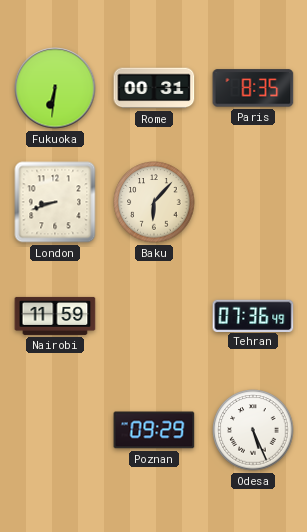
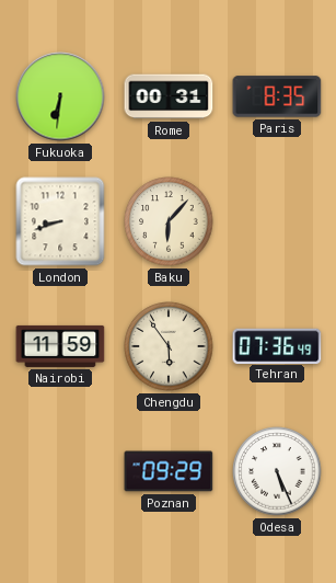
Chengdu: none -> 5:54
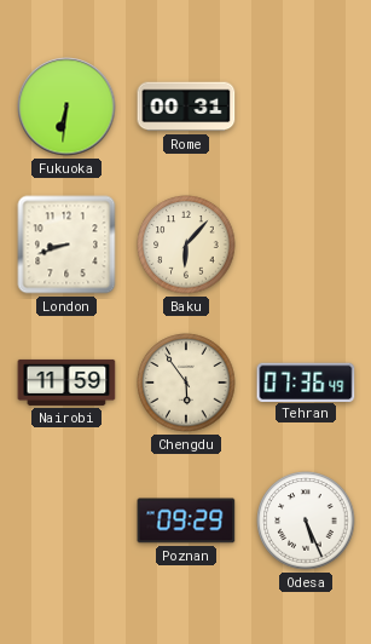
Paris: 8:35 -> none
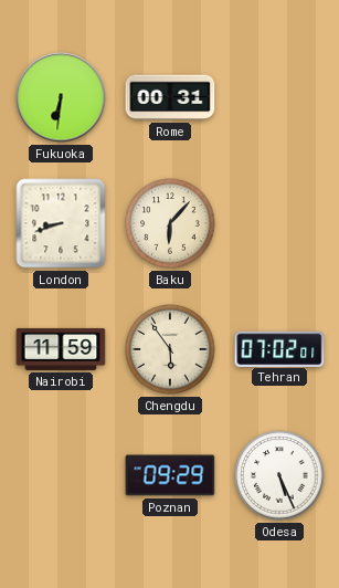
Tehran: 07:36 -> 07:02
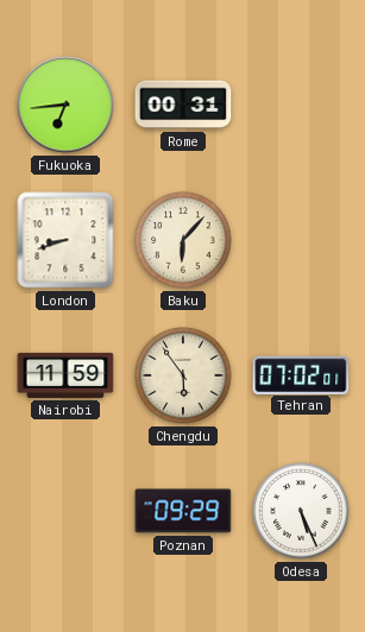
Fukuoka: 6:31 -> 6:44
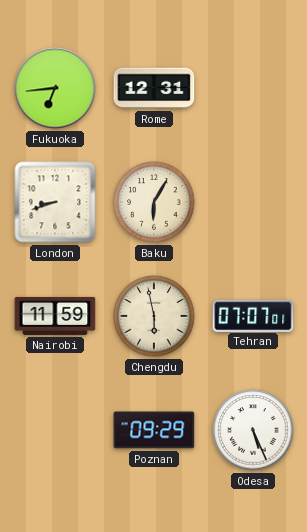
Rome: 00:31 -> 12:31
Baku: 6:07 -> 6:05
Chengdu: 5:54 -> 5:58
Tehran: 07:02 -> 07:07
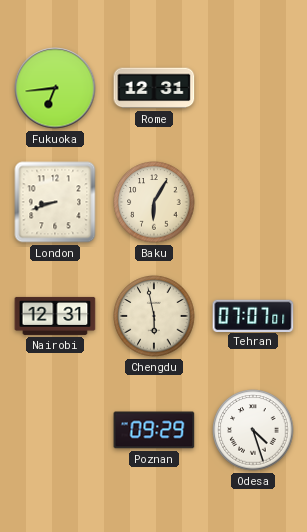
Nairobi: 11:59 -> 12:31
Odesa: 5:26 -> 4:27
